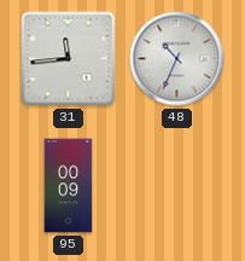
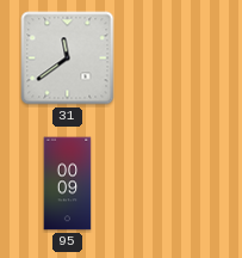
31: 11:44 -> 11:39
48: 10:34 -> none
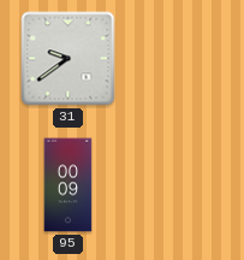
31: 11:39 -> 9:39
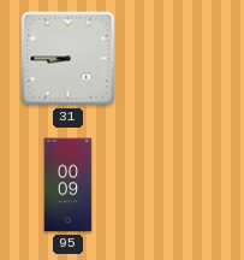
31: 9:39 -> 8:45
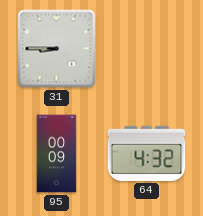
64: none -> 4:32
